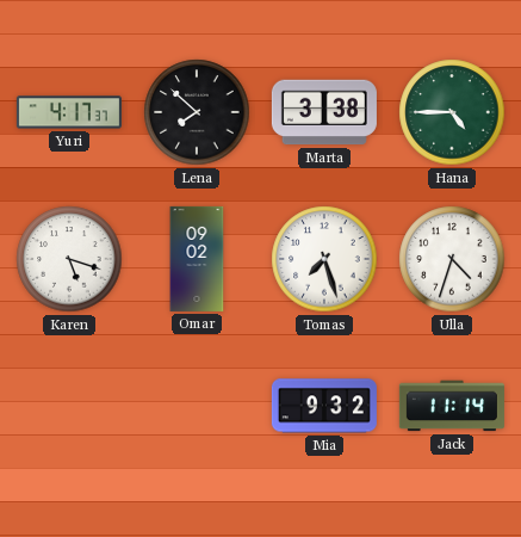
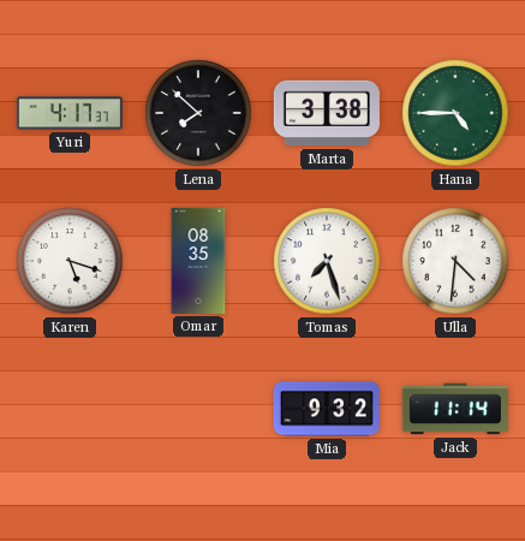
Omar: 09:02 -> 08:35
Ulla: 4:33 -> 4:31
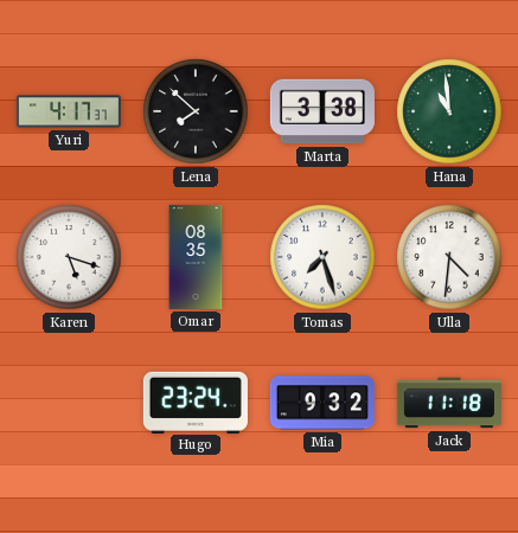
Hana: 4:45 -> 10:59
Hugo: none -> 23:24
Jack: 11:14 -> 11:18
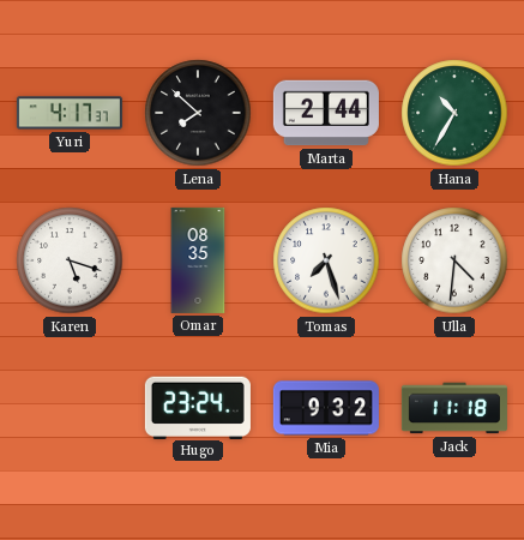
Marta: 3:38 -> 2:44
Hana: 10:59 -> 10:35
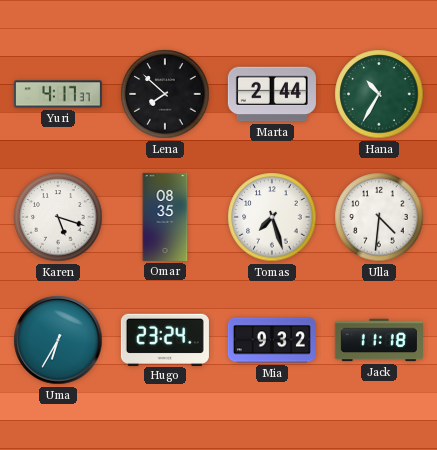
Uma: none -> 6:35
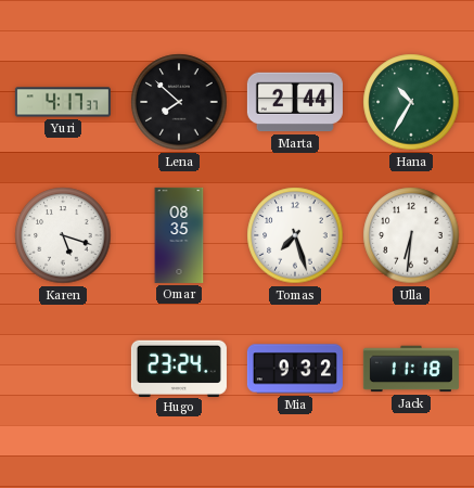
Ulla: 4:31 -> 6:31
Uma: 6:35 -> none
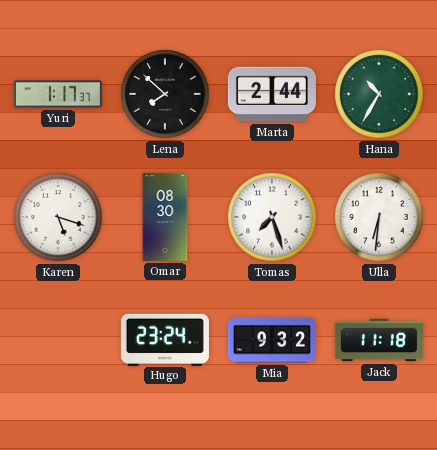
Yuri: 4:17 -> 1:17
Omar: 08:35 -> 08:30
